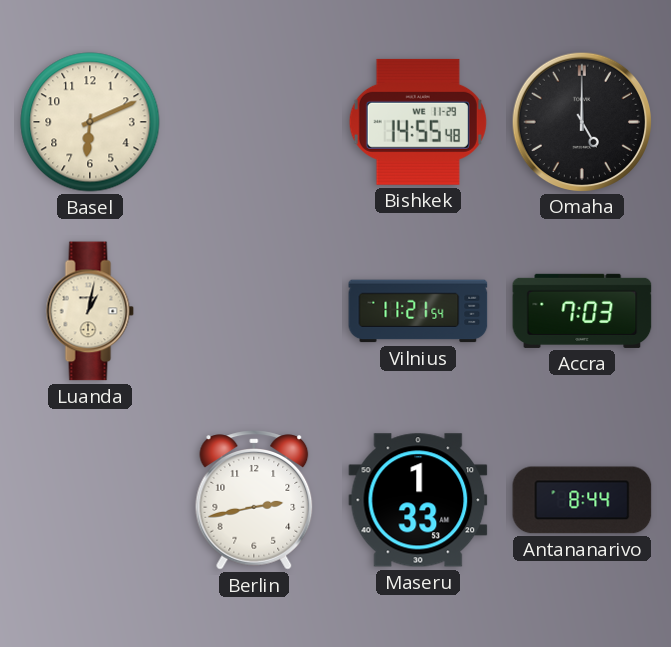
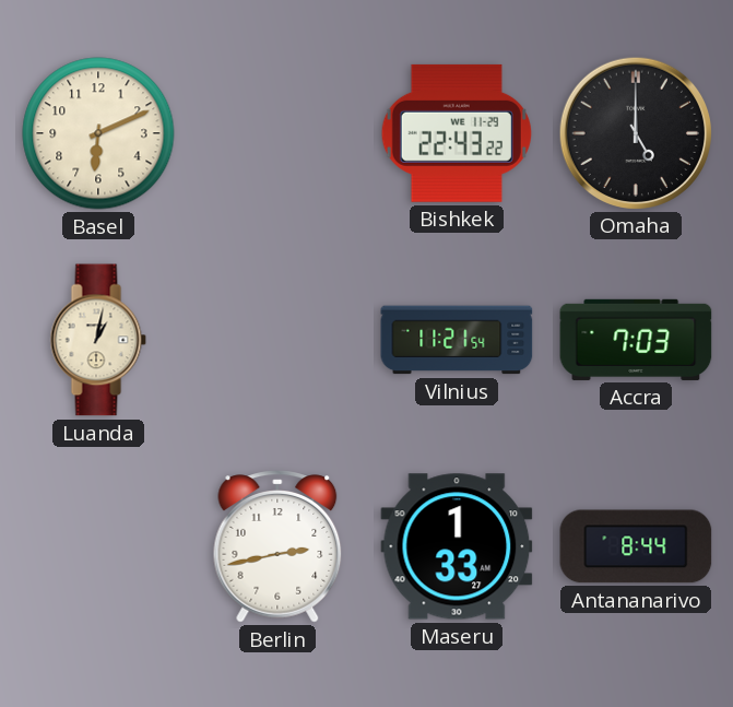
Bishkek: 14:55 -> 22:43
Maseru: 1:33:53 -> 1:33:27
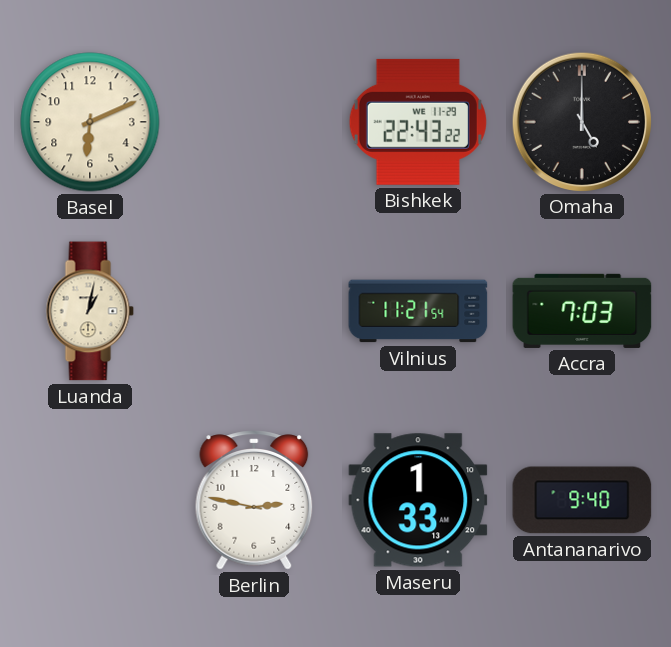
Berlin: 2:43 -> 2:47
Maseru: 1:33:27 -> 1:33:13
Antananarivo: 8:44 -> 9:40
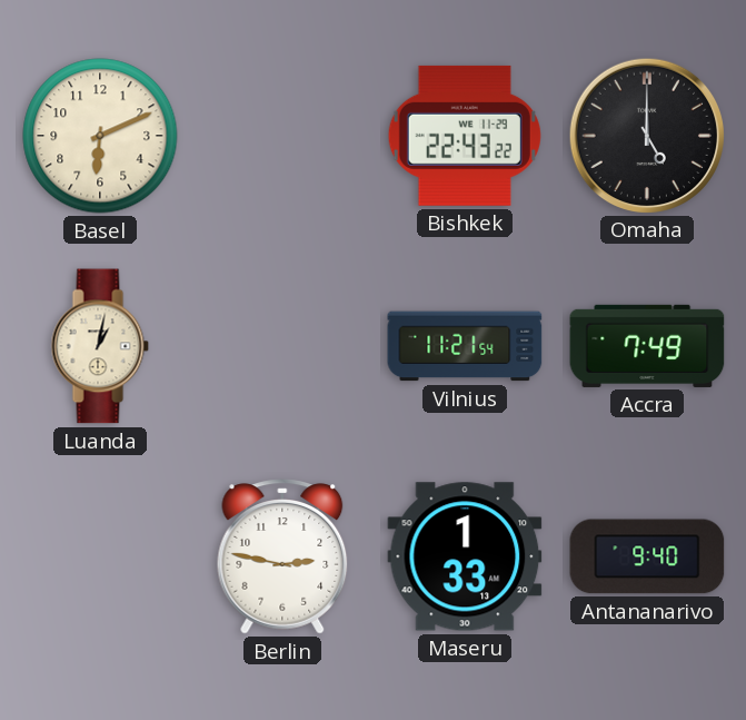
Accra: 7:03 -> 7:49
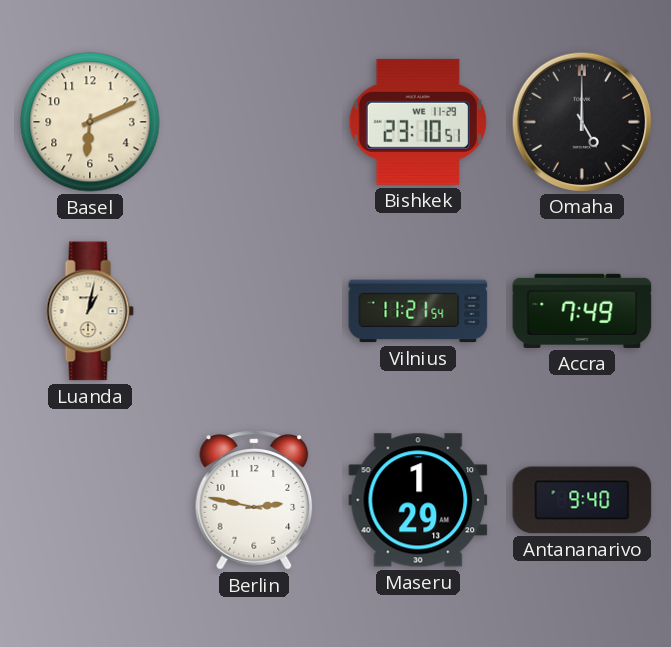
Bishkek: 22:43 -> 23:10
Maseru: 1:33 -> 1:29
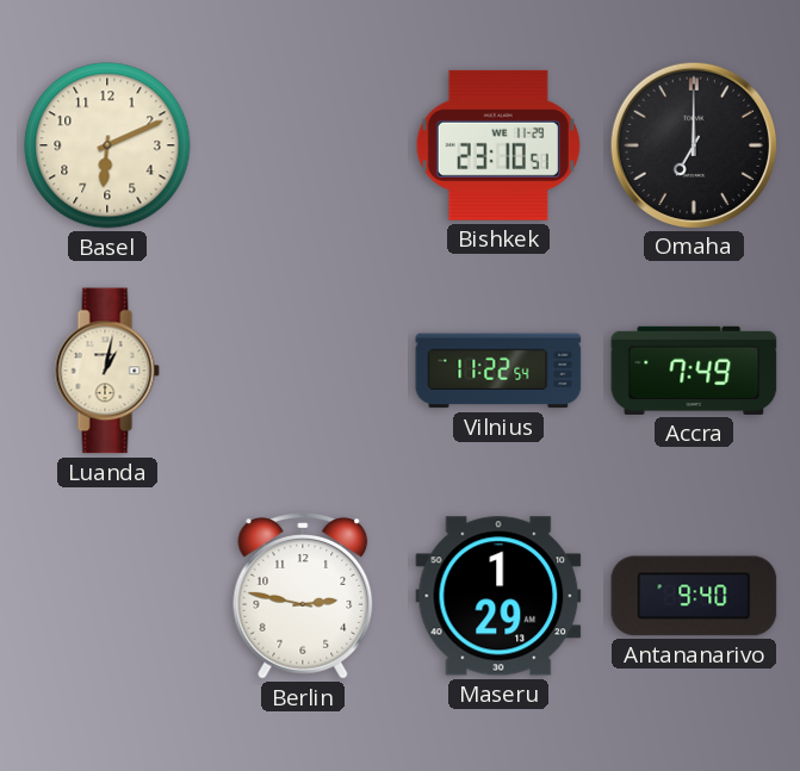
Omaha: 5:00 -> 7:00
Vilnius: 11:21 -> 11:22
